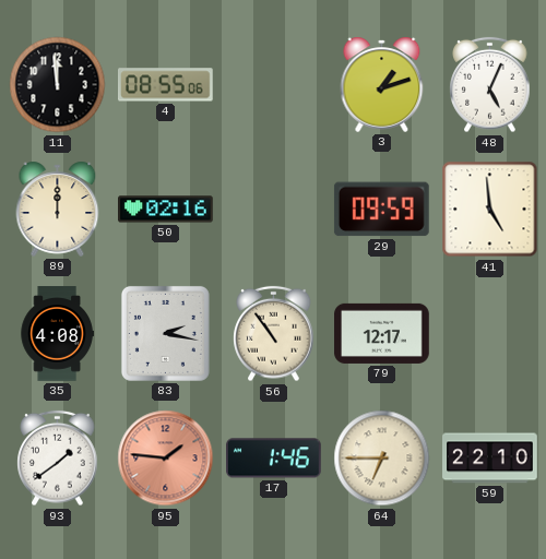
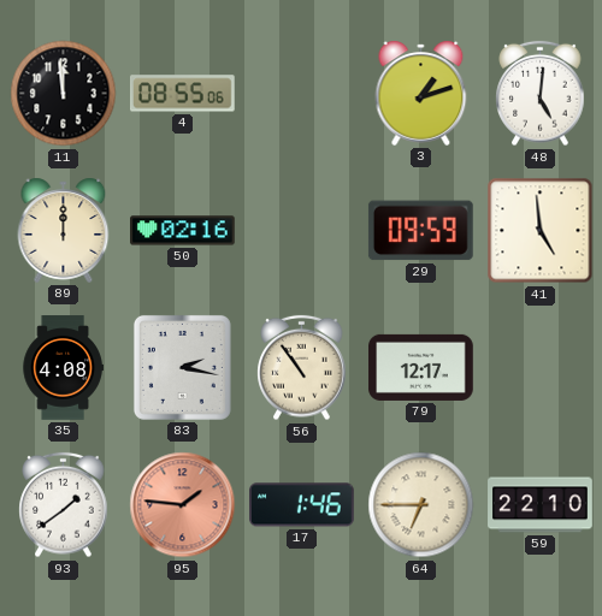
48: 5:04 -> 5:01
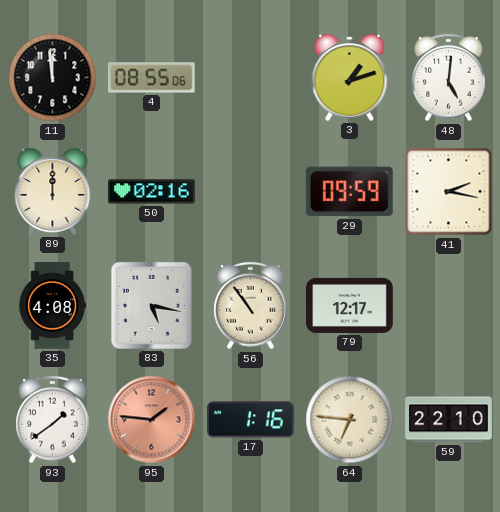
41: 4:59 -> 2:17
83: 2:17 -> 5:17
17: 1:46 -> 1:16
64: 6:45 -> 6:46
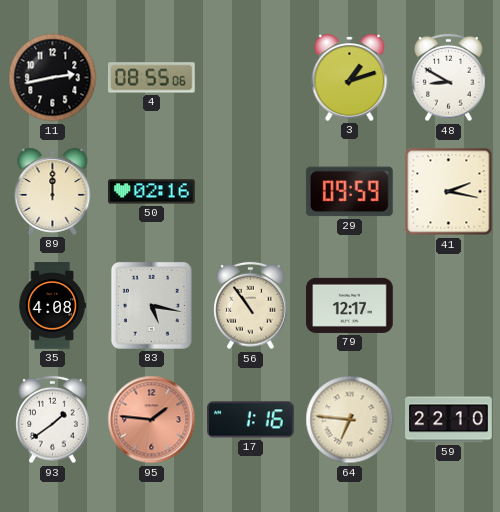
11: 11:59 -> 2:43
48: 5:01 -> 8:50
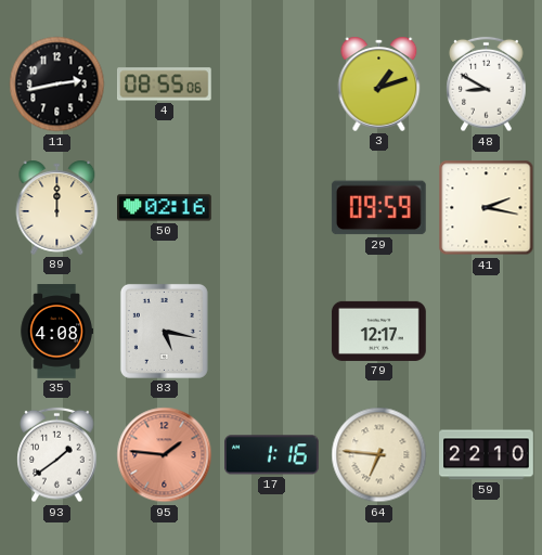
56: 10:54 -> none
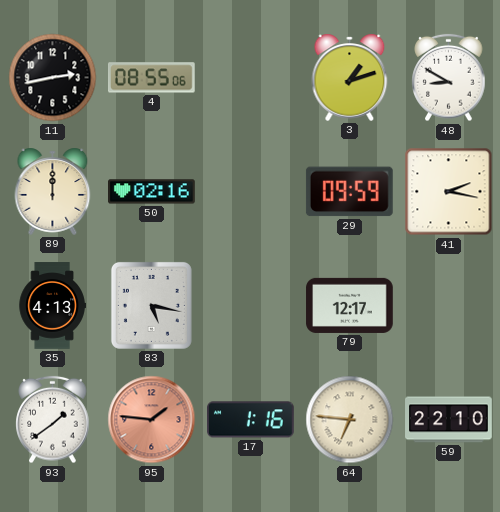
35: 4:08 -> 4:13
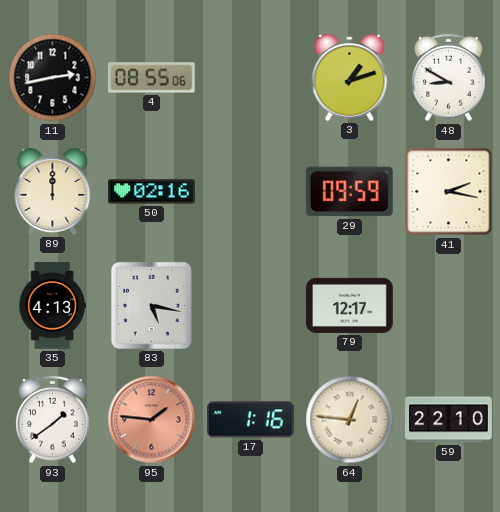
64: 6:46 -> 12:46
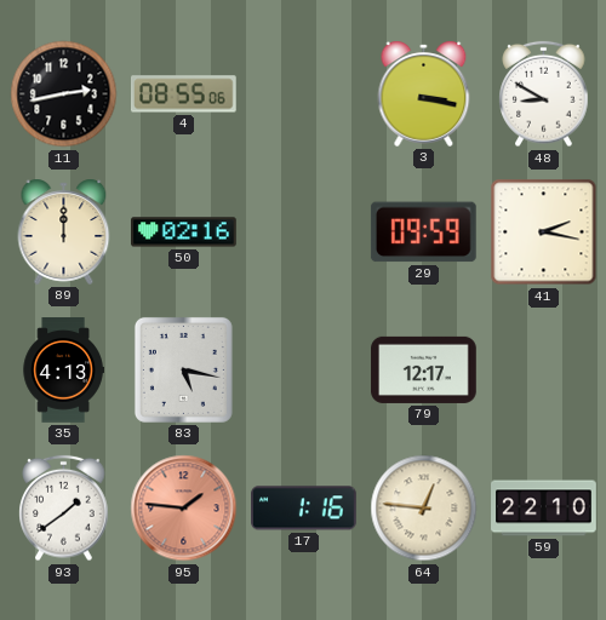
3: 1:12 -> 3:17
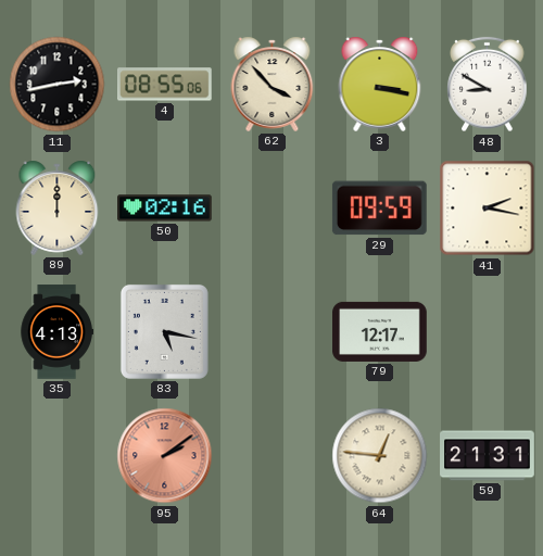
62: none -> 3:53
93: 1:39 -> none
95: 1:46 -> 2:09
17: 1:16 -> none
59: 22:10 -> 21:31
